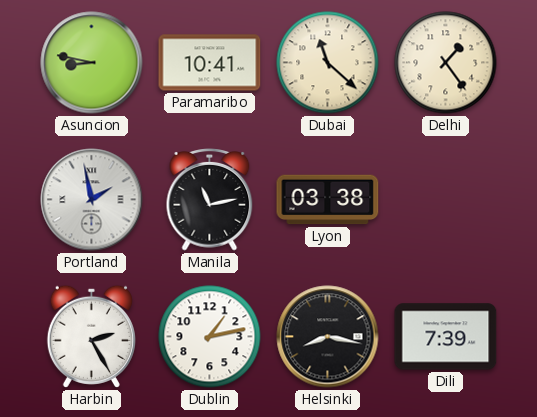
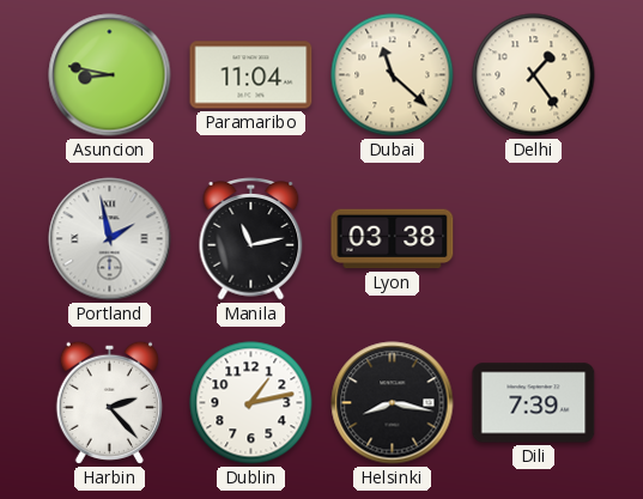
Paramaribo: 10:41 -> 11:04
Harbin: 2:25 -> 2:23
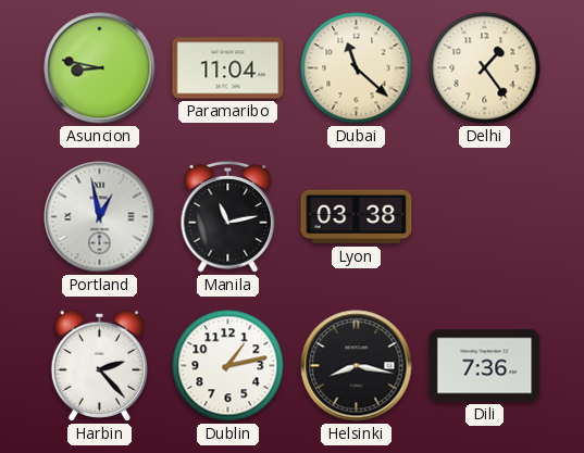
Portland: 1:58 -> 12:58
Dili: 7:39 -> 7:36
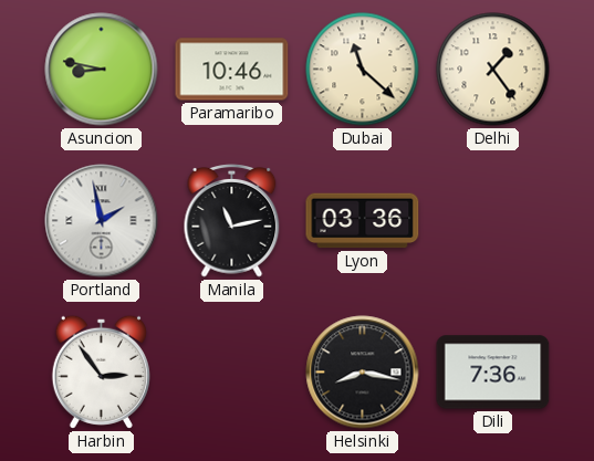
Paramaribo: 11:04 -> 10:46
Portland: 12:58 -> 1:58
Lyon: 03:38 -> 03:36
Harbin: 2:23 -> 2:54
Dublin: 1:13 -> none
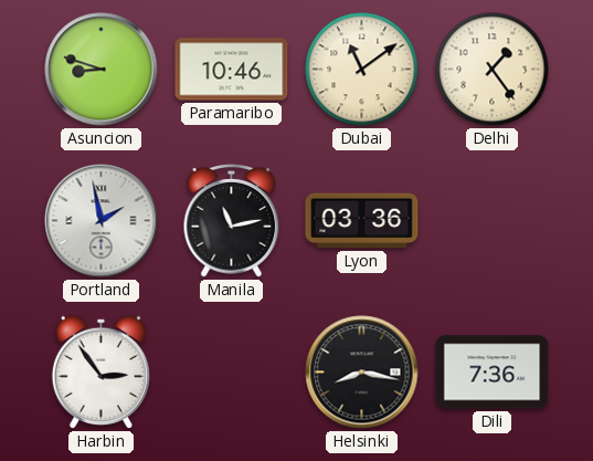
Asuncion: 8:47 -> 8:48
Dubai: 11:22 -> 11:09
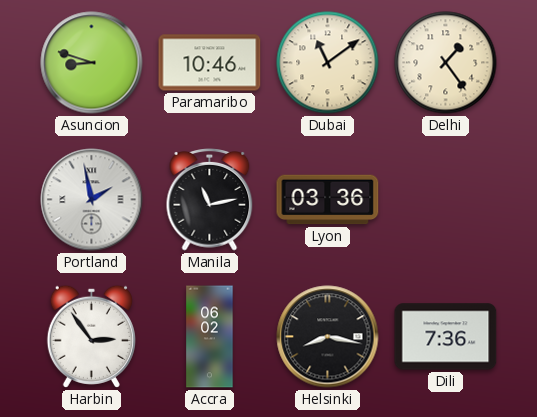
Accra: none -> 06:02
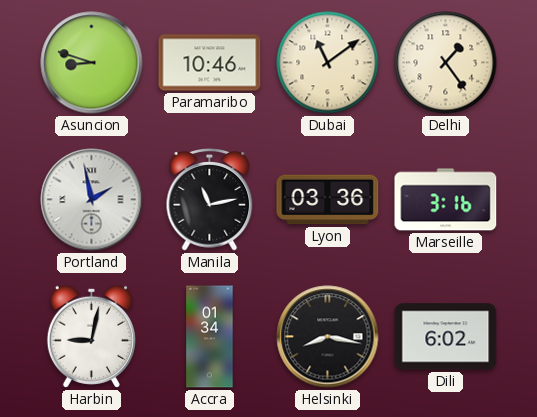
Marseille: none -> 3:16
Harbin: 2:54 -> 9:02
Accra: 06:02 -> 01:34
Dili: 7:36 -> 6:02
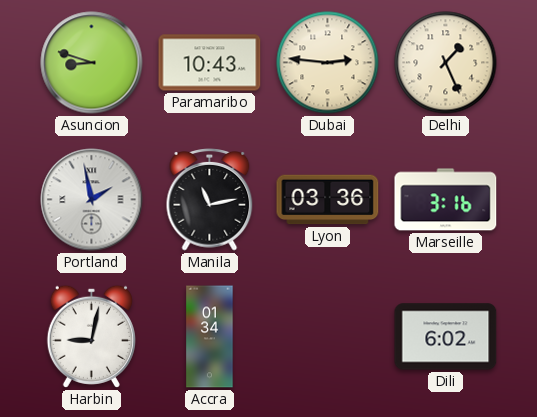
Paramaribo: 10:46 -> 10:43
Dubai: 11:09 -> 2:46
Delhi: 1:24 -> 1:26
Helsinki: 8:17 -> none
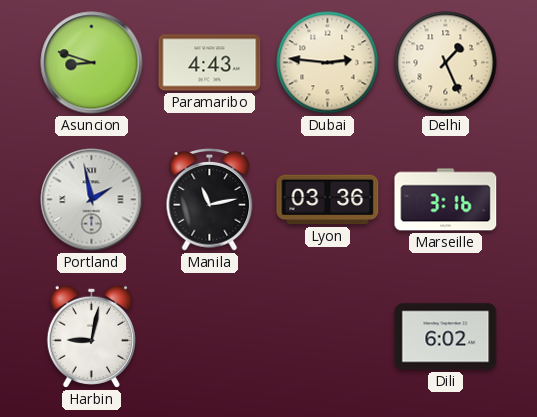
Paramaribo: 10:43 -> 4:43
Accra: 01:34 -> none
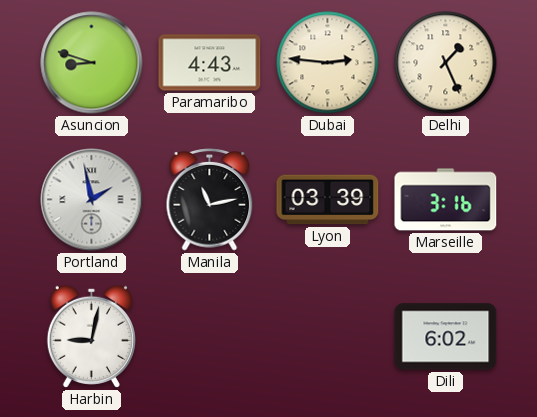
Lyon: 03:36 -> 03:39
